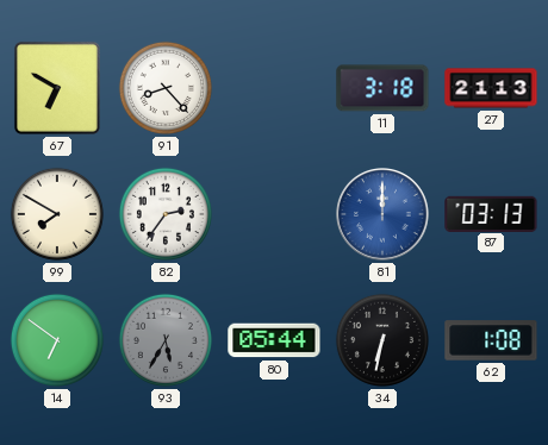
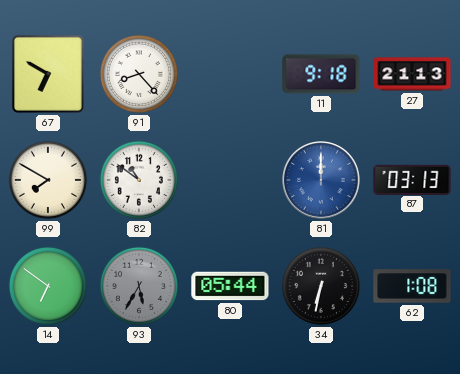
11: 3:18 -> 9:18
82: 2:36 -> 10:51
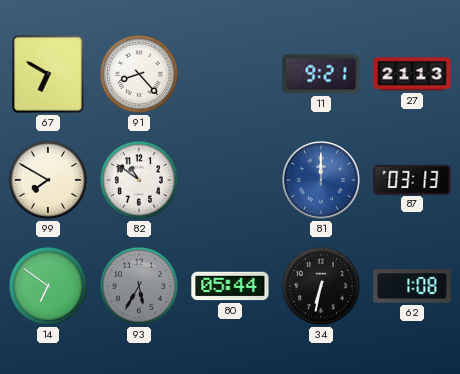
11: 9:18 -> 9:21
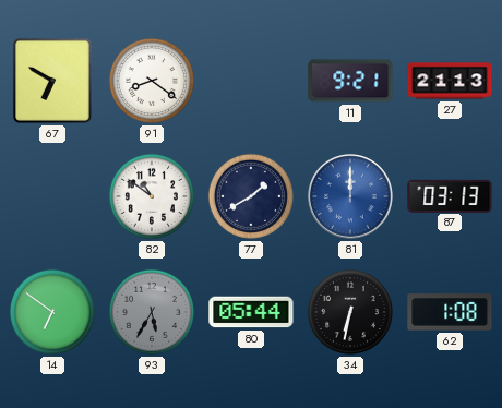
91: 8:23 -> 8:21
99: 7:50 -> none
77: none -> 1:40
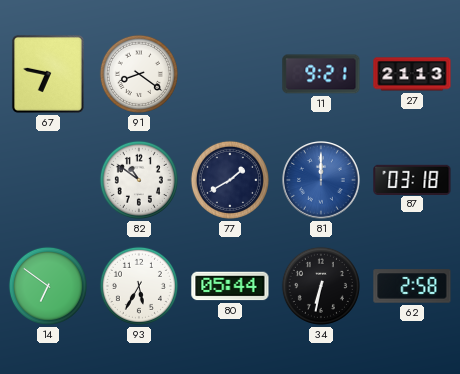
67: 6:50 -> 6:47
87: 03:13 -> 03:18
93 dial: grey -> white
62: 1:08 -> 2:58
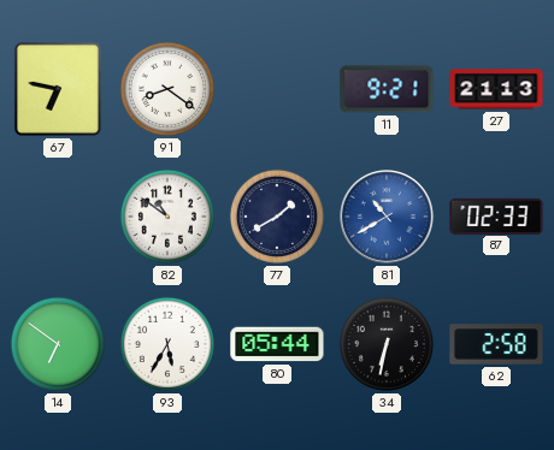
81: 12:00 -> 10:40
87: 03:18 -> 02:33
